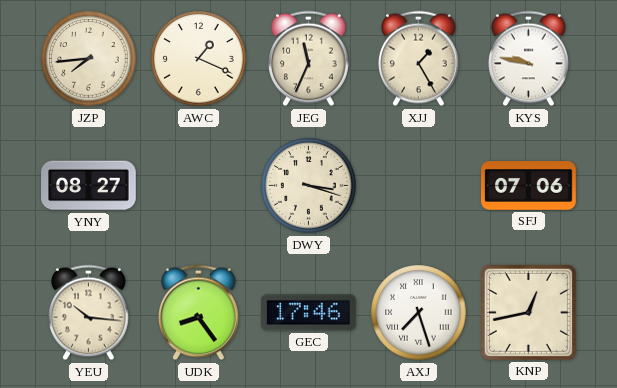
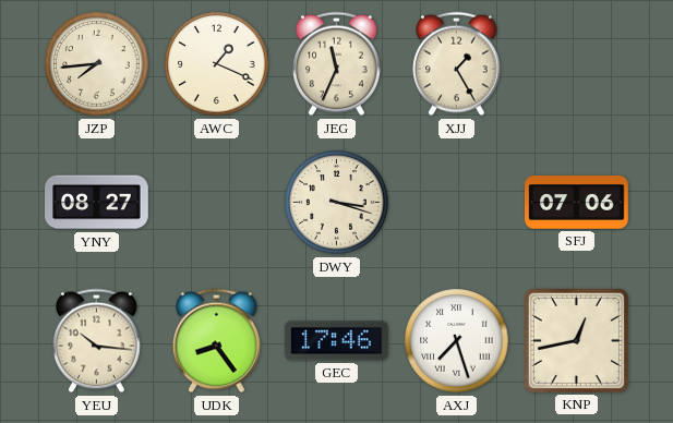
KYS: 9:47 -> none
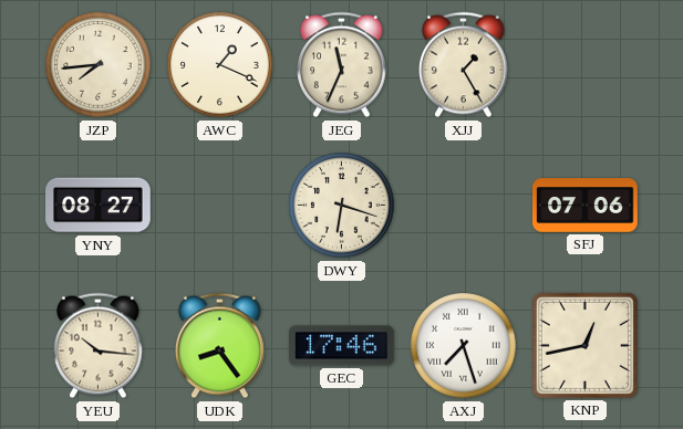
DWY: 3:18 -> 6:18
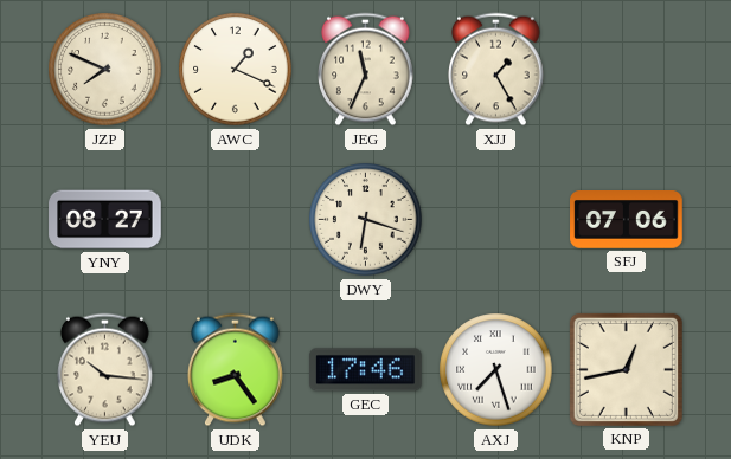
JZP: 7:44 -> 7:49
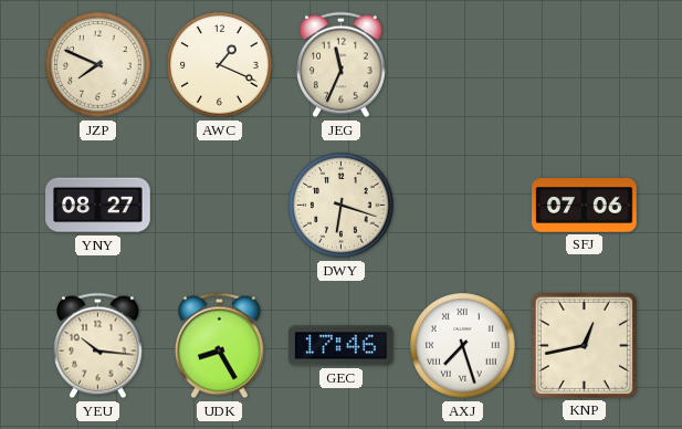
XJJ: 1:25 -> none
UDK: 8:24 -> 8:25
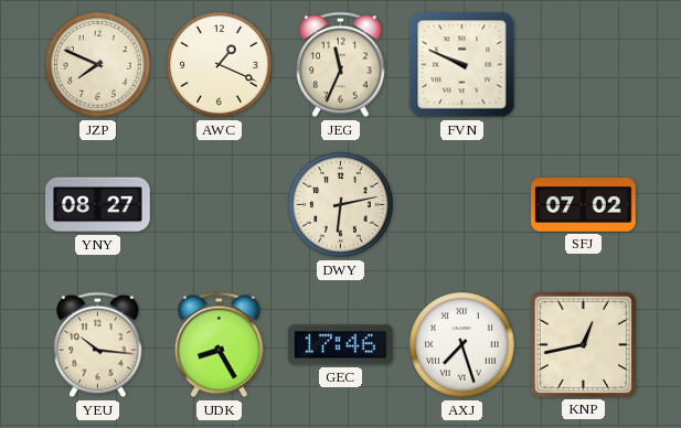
FVN: none -> 9:49
DWY: 6:18 -> 6:13
SFJ: 07:06 -> 07:02
